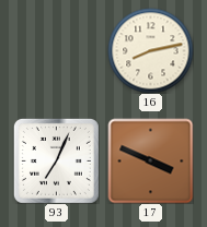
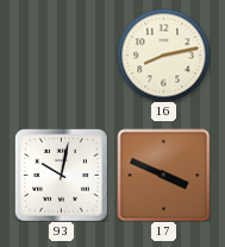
93: 7:04 -> 10:02
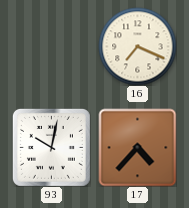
16: 8:13 -> 7:19
17: 3:49 -> 4:37
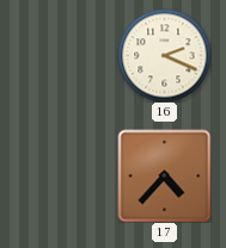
16: 7:19 -> 2:19
93: 10:02 -> none
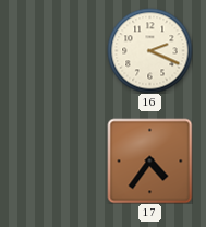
17: 4:37 -> 4:36
